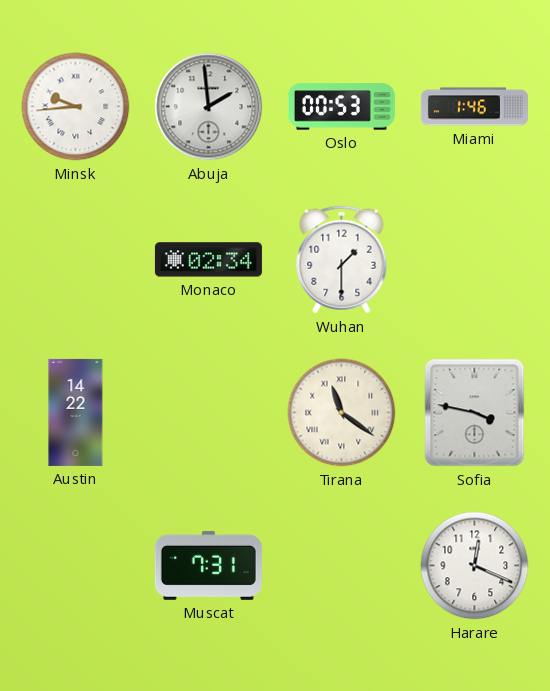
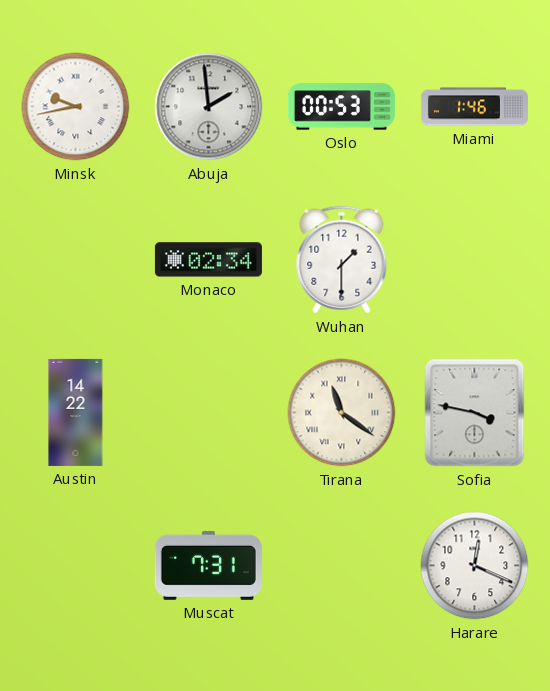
Minsk: 9:44 -> 9:43
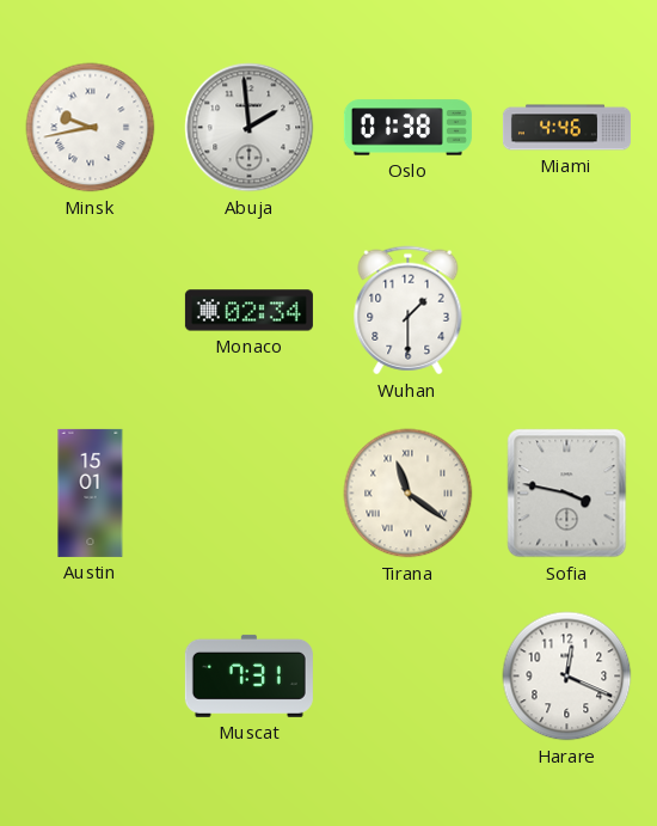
Oslo: 00:53 -> 01:38
Miami: 1:46 -> 4:46
Austin: 14:22 -> 15:01
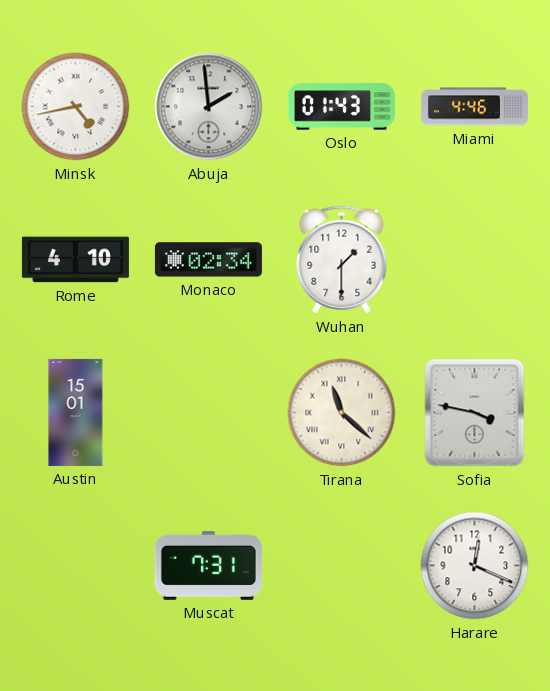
Minsk: 9:43 -> 4:43
Oslo: 01:38 -> 01:43
Rome: none -> 4:10
Tirana: 11:21 -> 11:22
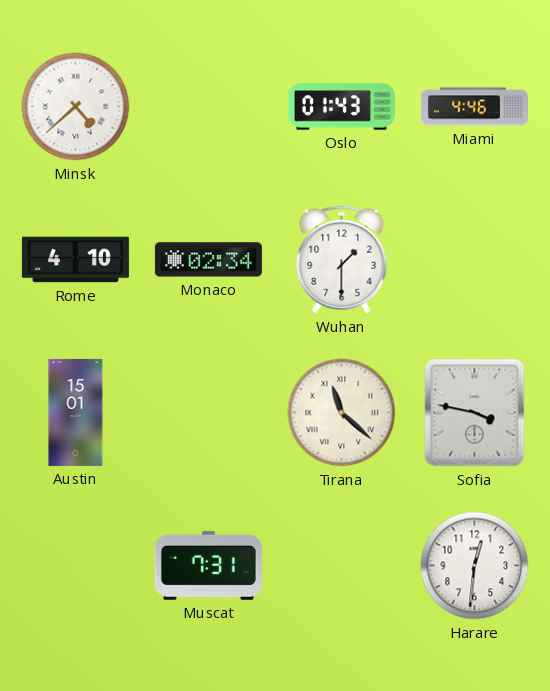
Minsk: 4:43 -> 4:38
Abuja: 1:59 -> none
Harare: 12:19 -> 12:31
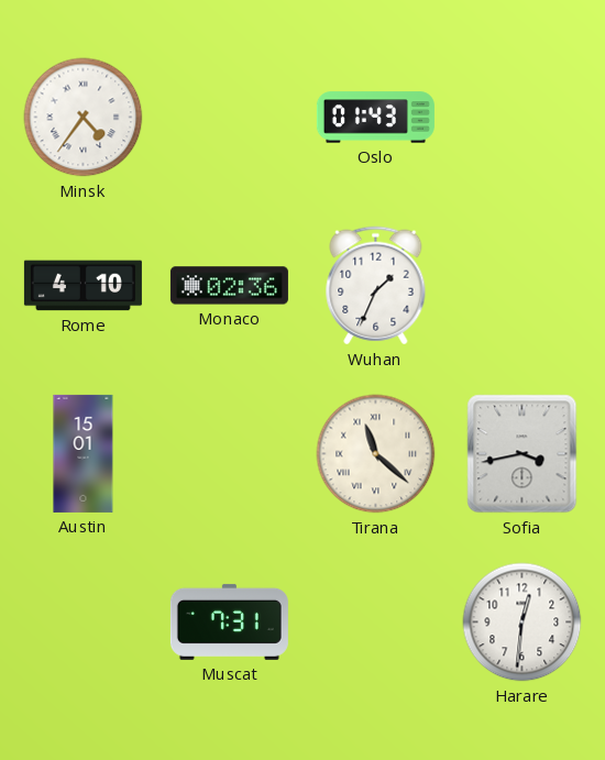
Minsk: 4:38 -> 4:36
Miami: 4:46 -> none
Monaco: 02:34 -> 02:36
Wuhan: 1:30 -> 1:34
Sofia: 3:47 -> 3:43
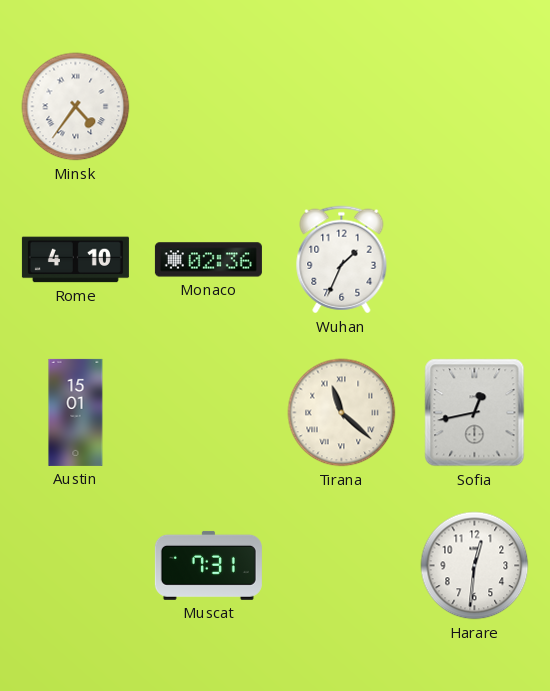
Oslo: 01:43 -> none
Sofia: 3:43 -> 12:43
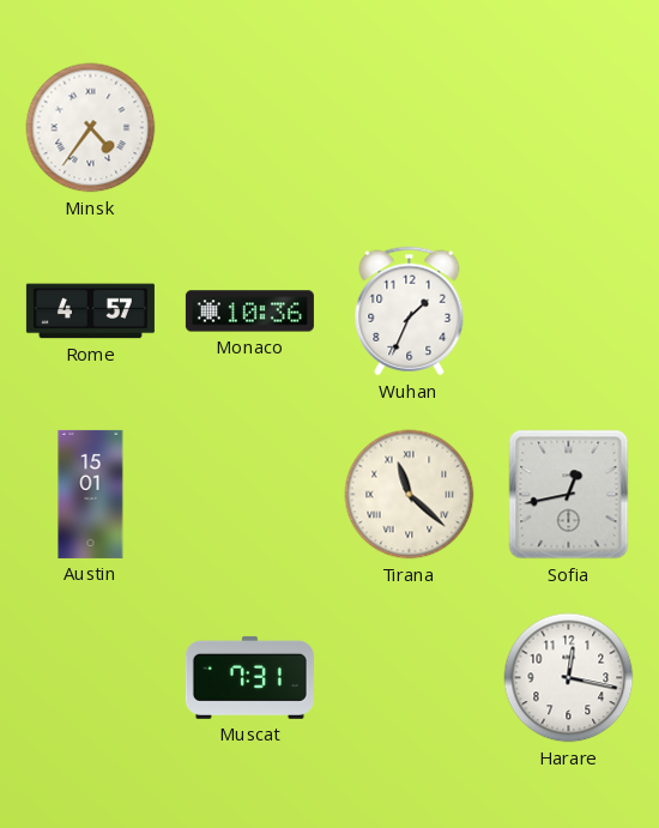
Rome: 4:10 -> 4:57
Monaco: 02:36 -> 10:36
Harare: 12:31 -> 12:17
